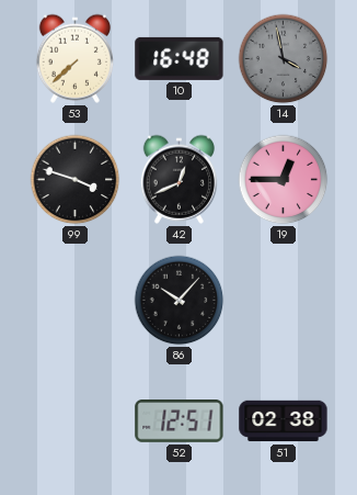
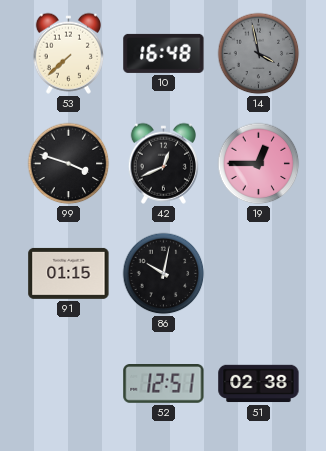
91: none -> 01:15
86: 10:07 -> 10:02
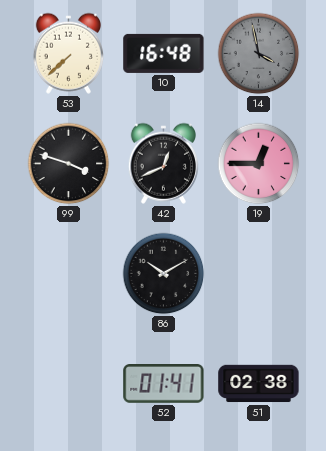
91: 01:15 -> none
86: 10:02 -> 10:10
52: 12:51 -> 01:41
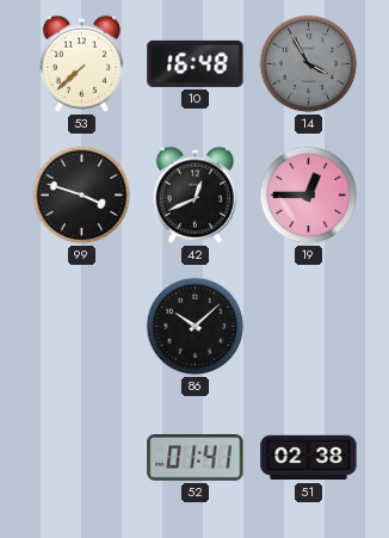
14: 3:58 -> 3:55
86: 10:10 -> 10:08
